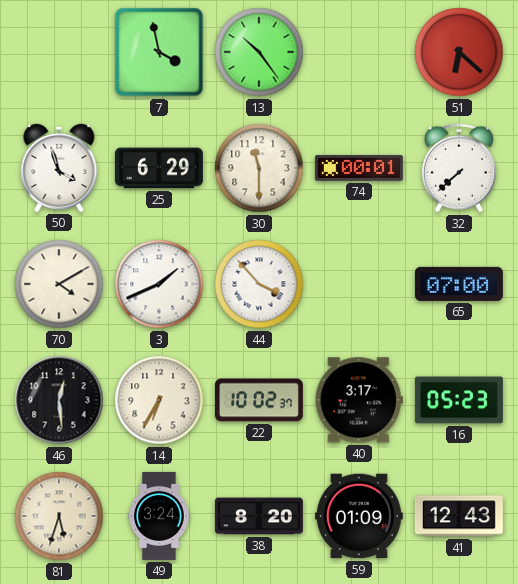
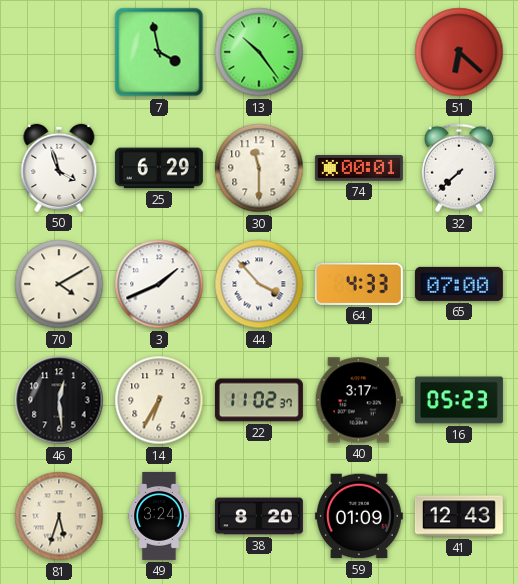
64: none -> 4:33
22: 10:02 -> 11:02
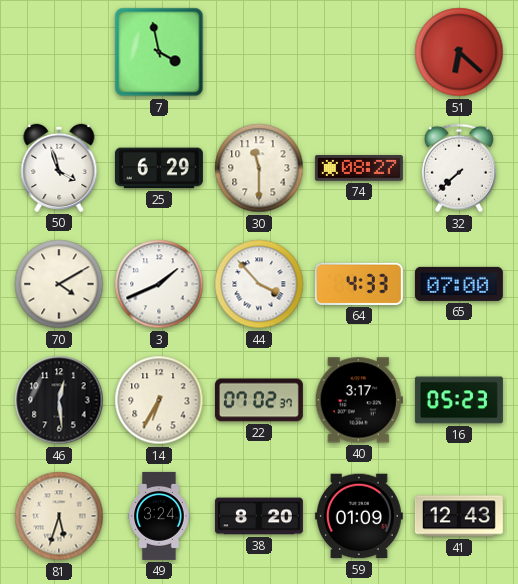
13: 10:24 -> none
74: 00:01 -> 08:27
22: 11:02 -> 07:02
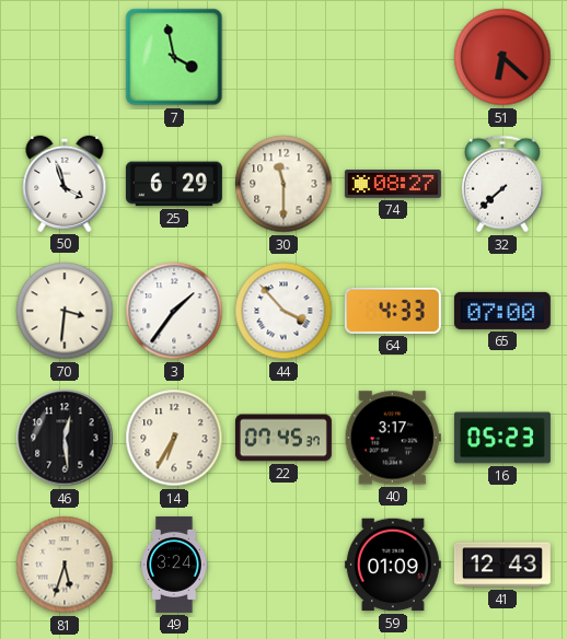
70: 4:10 -> 3:31
3: 1:41 -> 1:36
22: 07:02 -> 07:45
38: 8:20 -> none
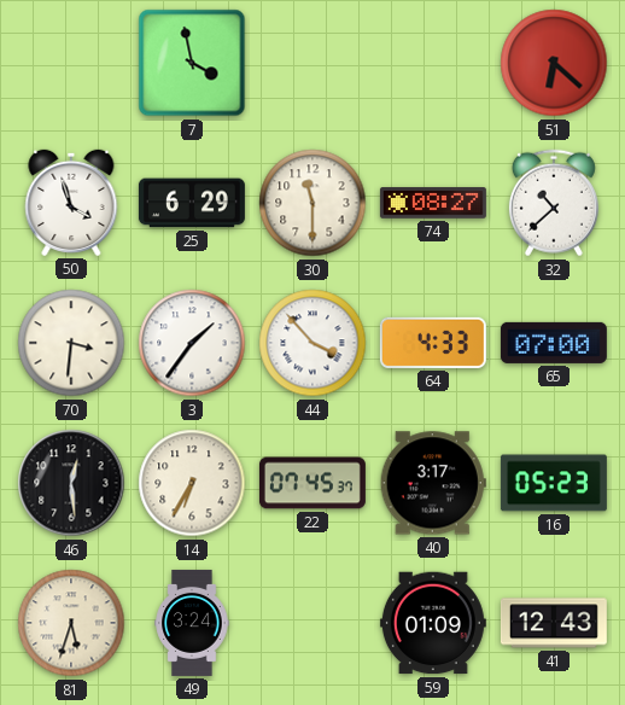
32: 7:38 -> 10:38
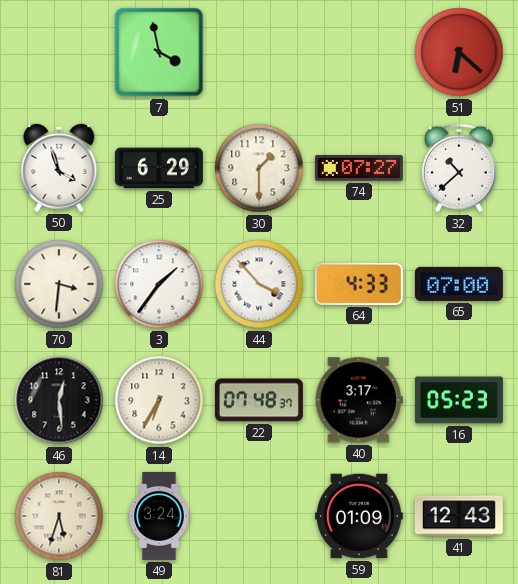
30: 11:30 -> 1:30
74: 08:27 -> 07:27
22: 07:45 -> 07:48
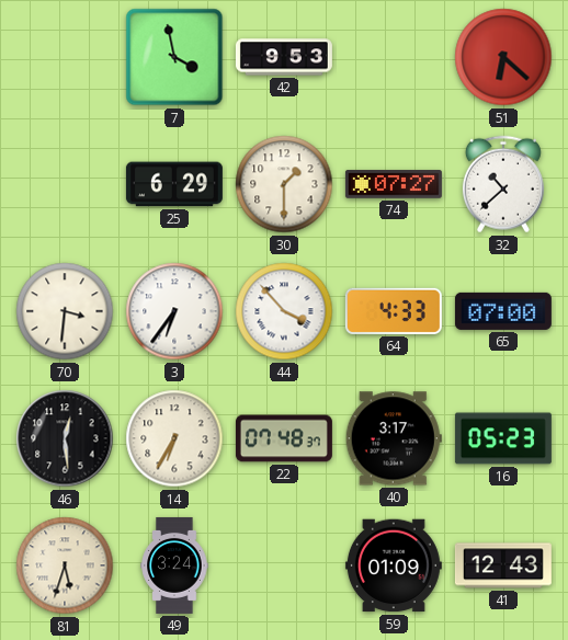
42: none -> 9:53
50: 3:57 -> none
3: 1:36 -> 6:36
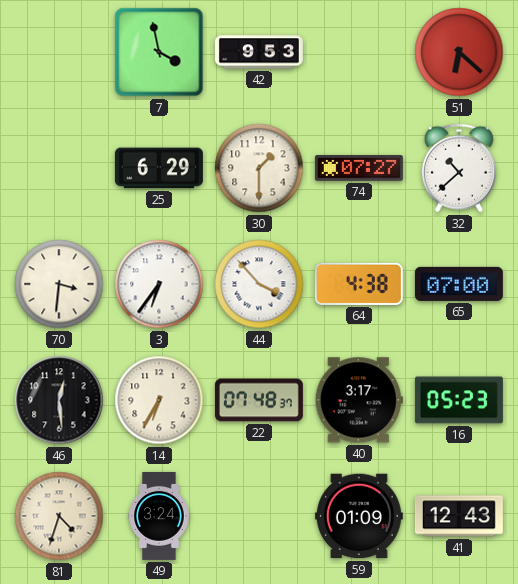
64: 4:33 -> 4:38
81: 5:33 -> 4:33
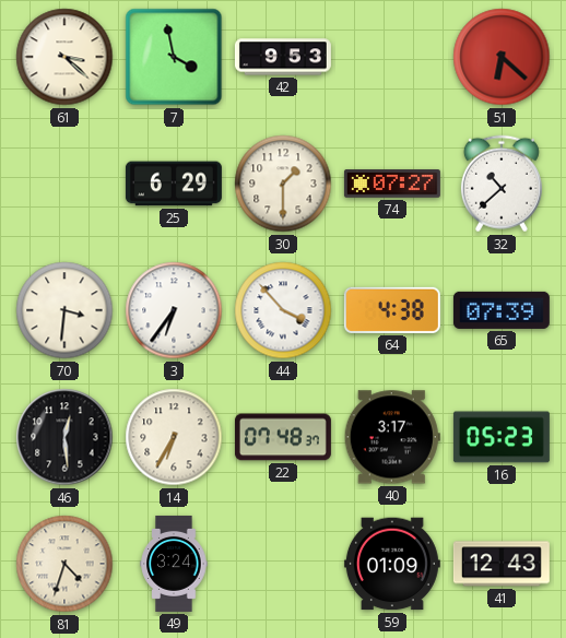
61: none -> 3:22
65: 07:00 -> 07:39
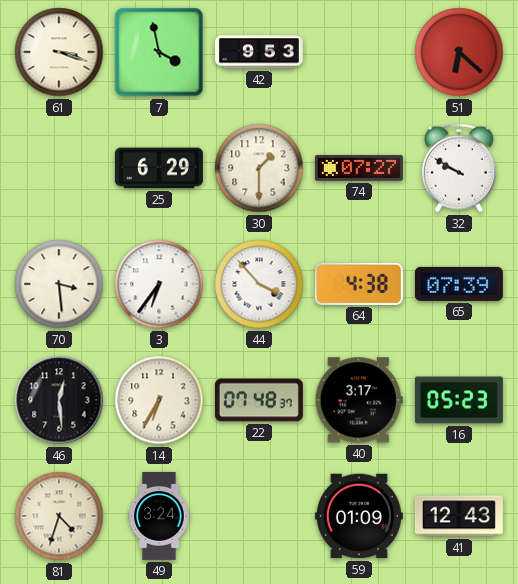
61: 3:22 -> 3:18
32: 10:38 -> 9:50
70: 3:31 -> 3:29
